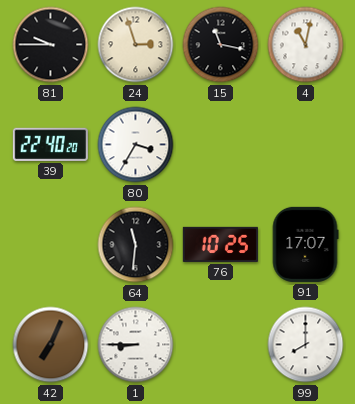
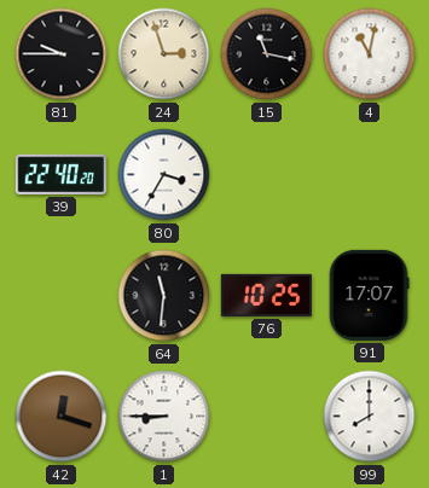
42: 7:04 -> 12:18
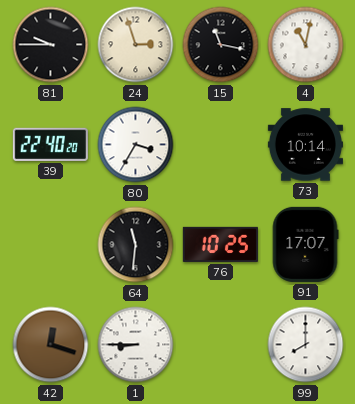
73: none -> 10:14
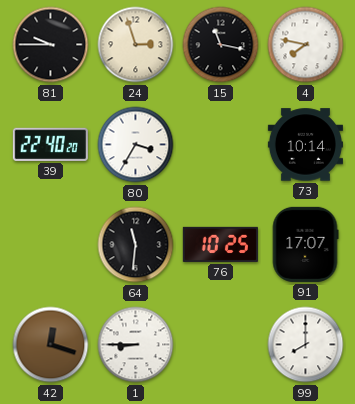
4: 11:02 -> 7:47
